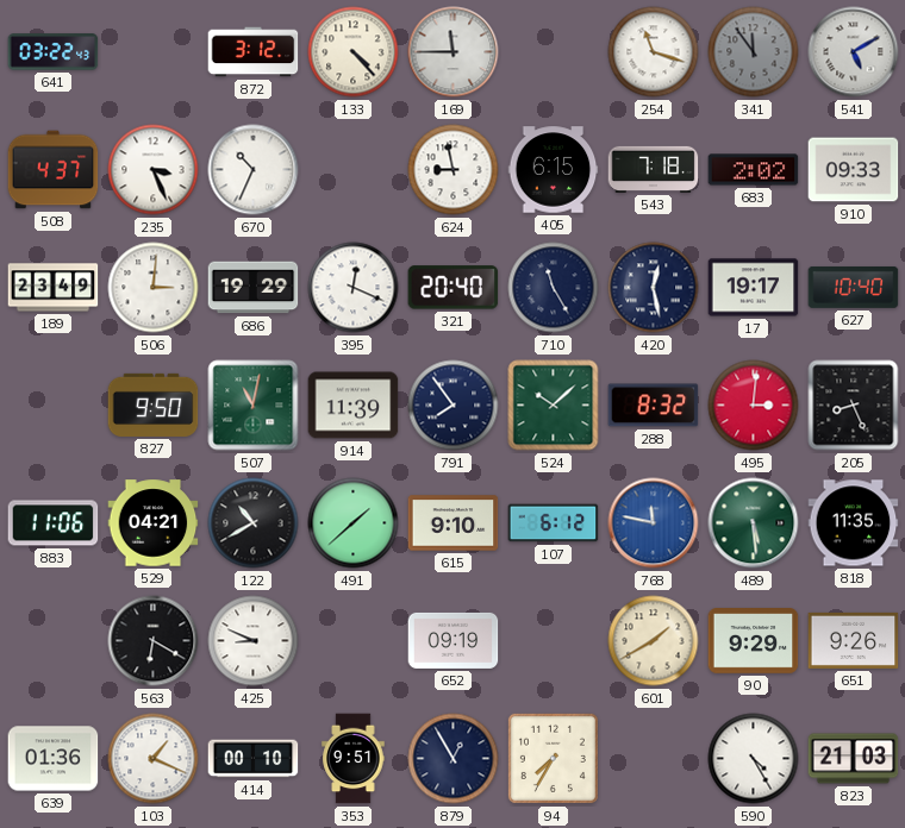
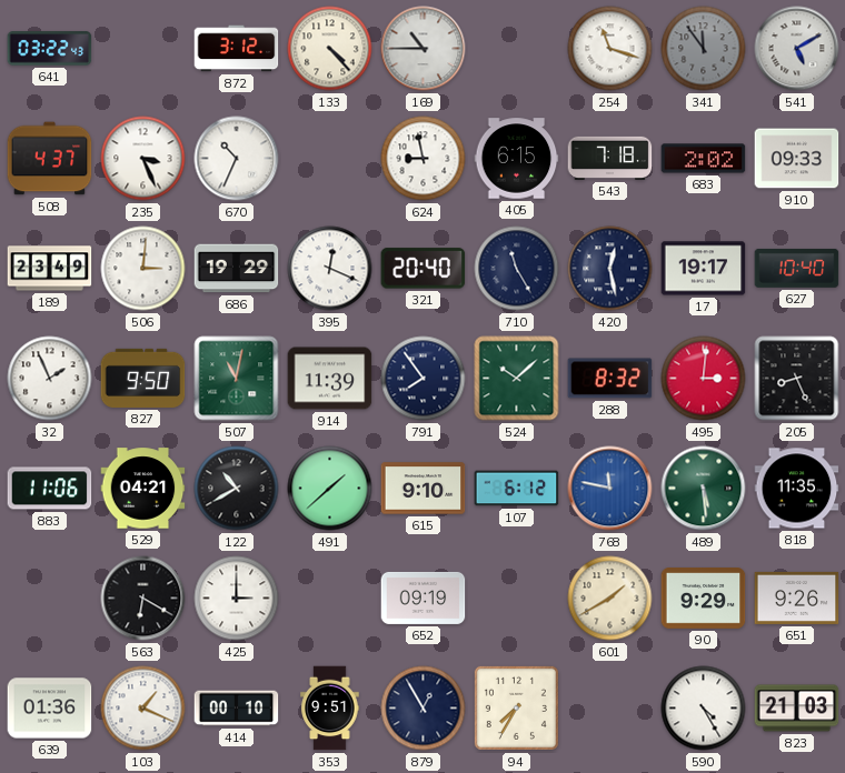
169: 11:45 -> 10:45
32: none -> 1:56
425: 8:49 -> 3:00
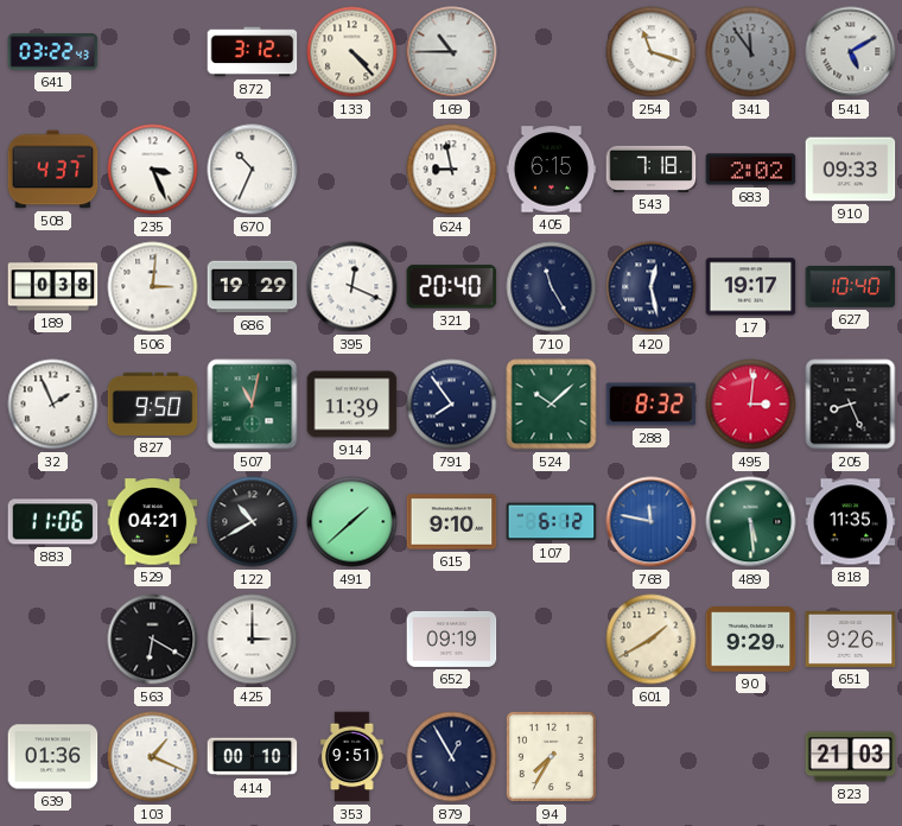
189: 23:49 -> 0:38
590: 4:25 -> none
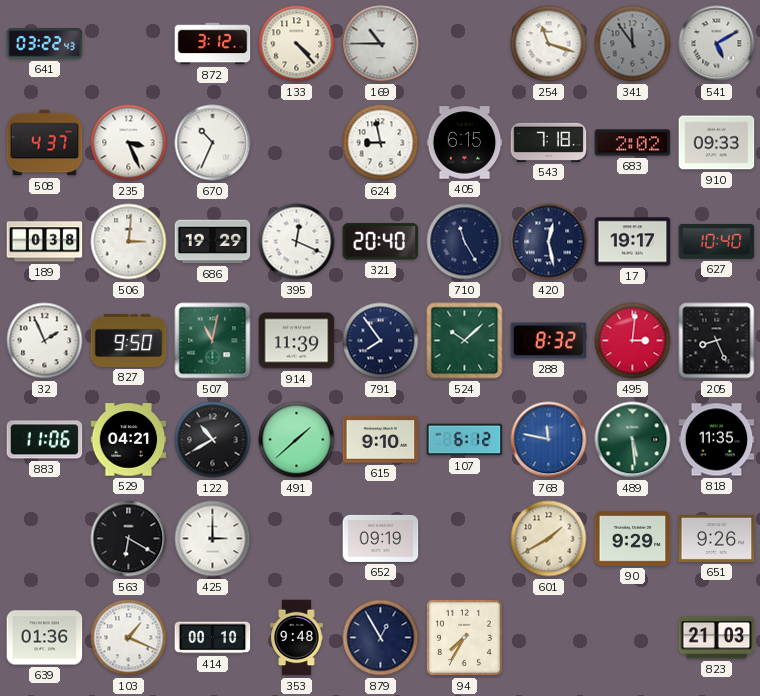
353: 9:51 -> 9:48
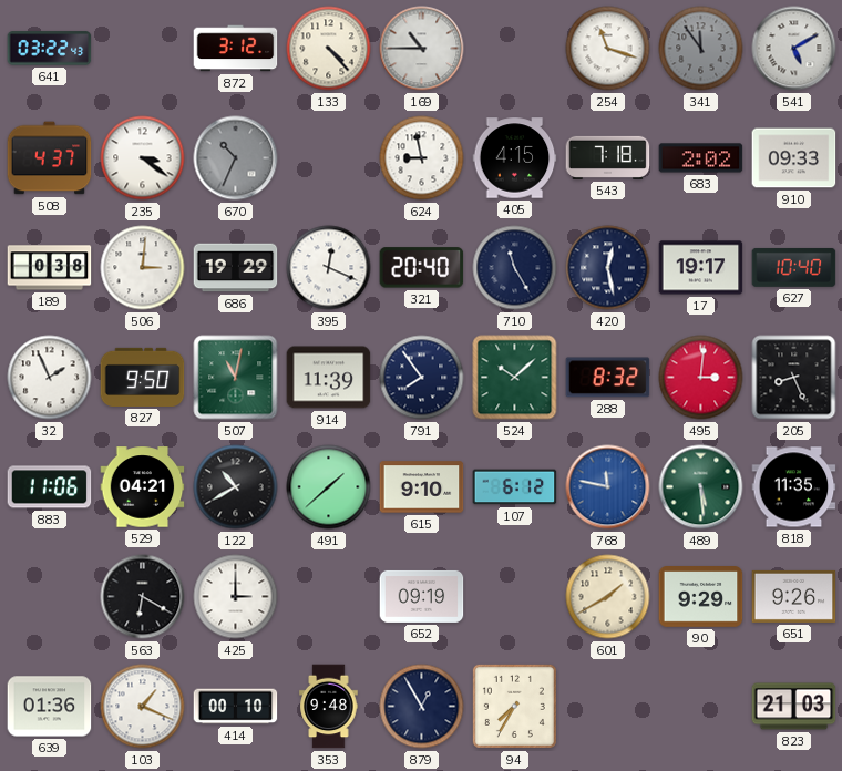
235: 3:26 -> 3:21
670 dial: white -> grey
405: 6:15 -> 4:15
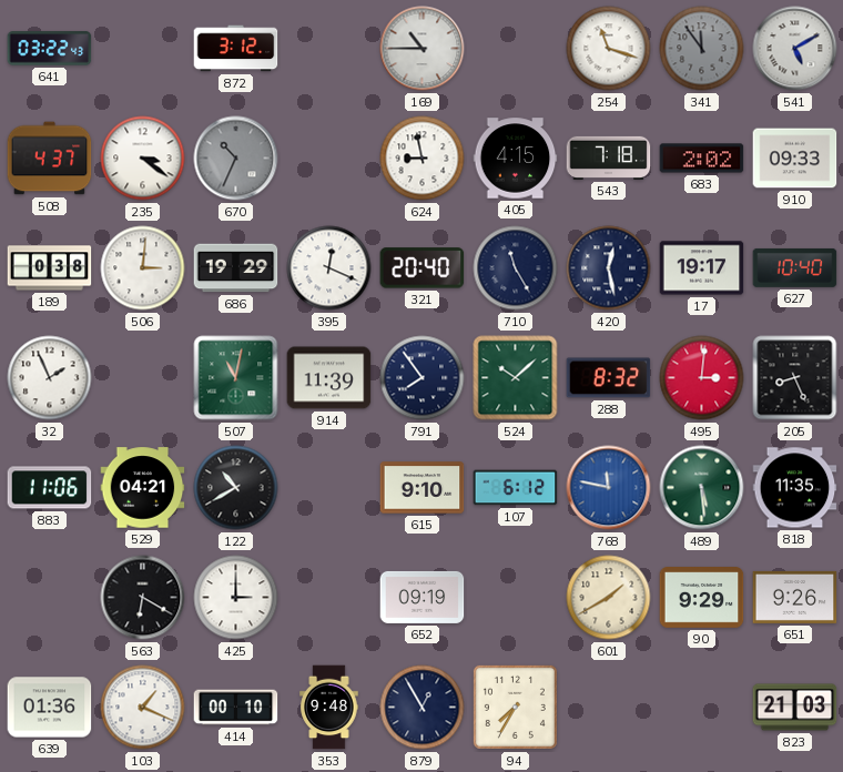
133: 4:23 -> none
827: 9:50 -> none
491: 1:38 -> none
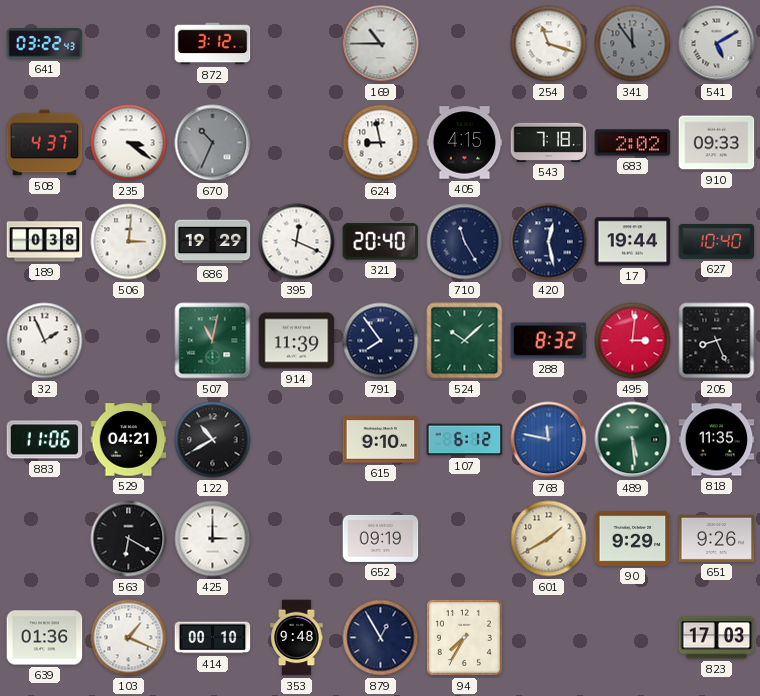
17: 19:17 -> 19:44
823: 21:03 -> 17:03
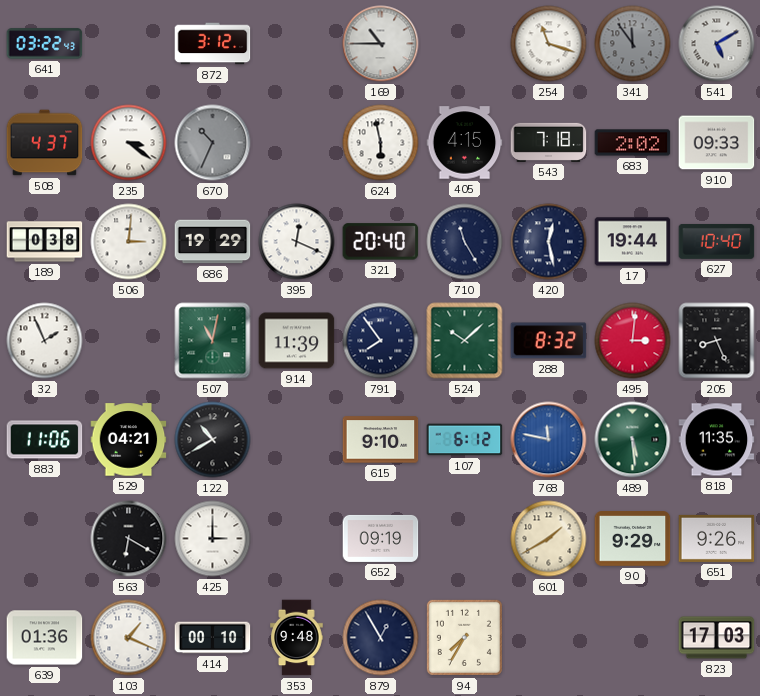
624: 8:58 -> 5:58
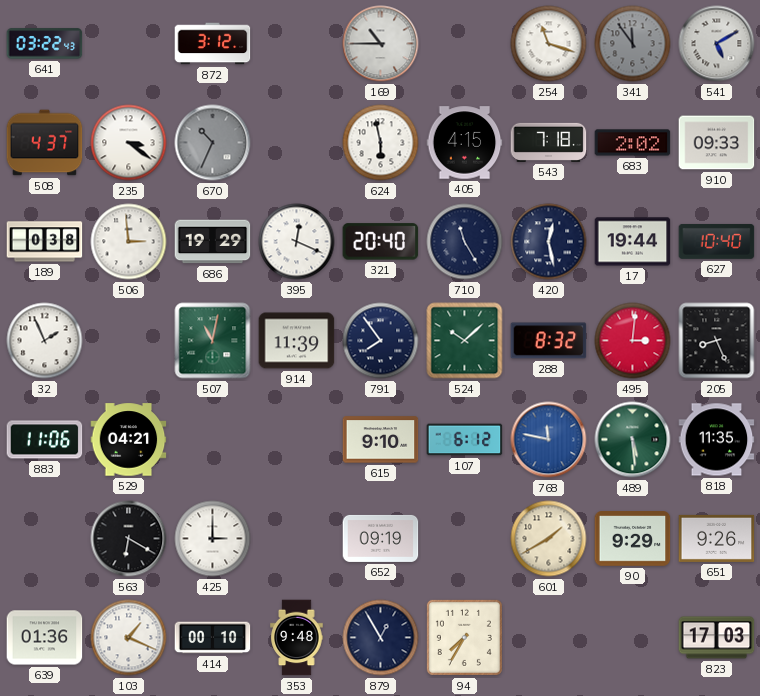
506: 3:01 -> 2:59
122: 10:40 -> none
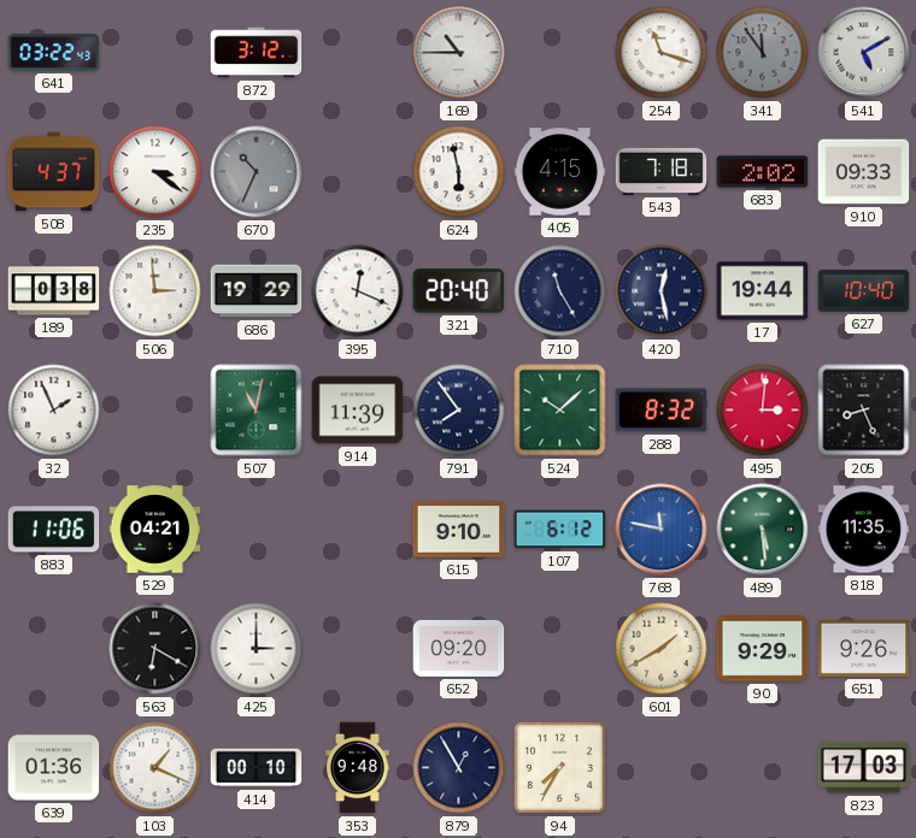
652: 09:19 -> 09:20
